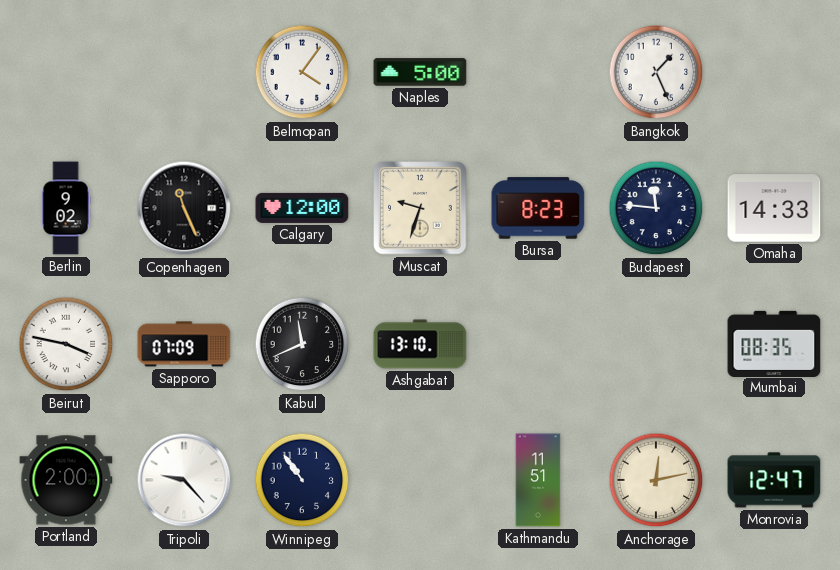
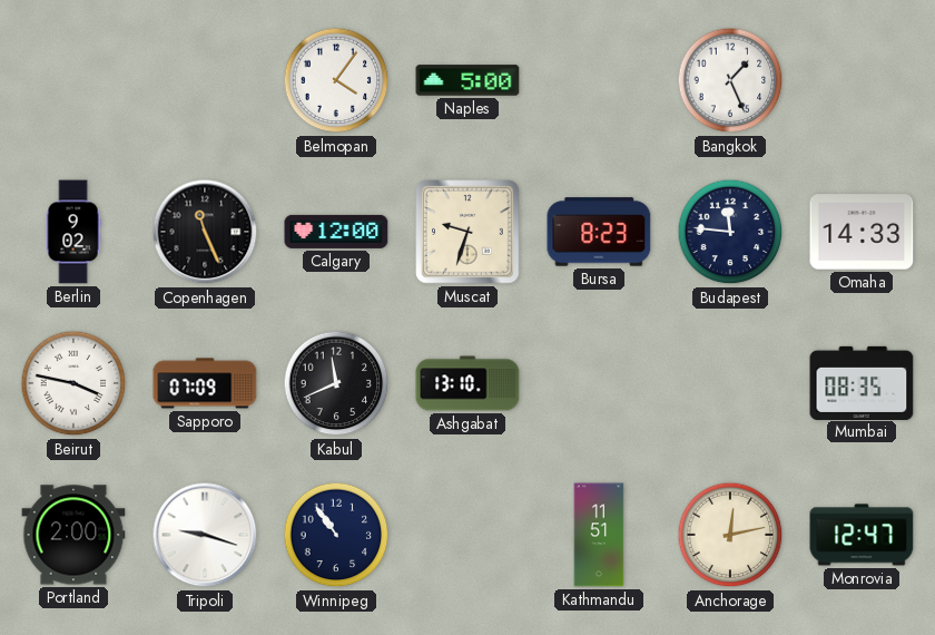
Tripoli: 9:23 -> 9:18
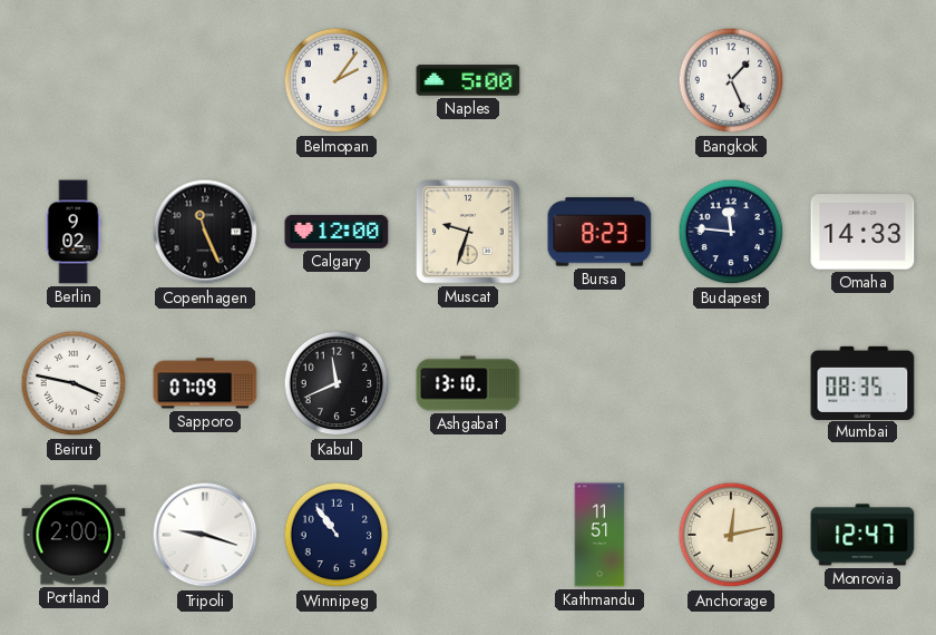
Belmopan: 4:06 -> 2:06
